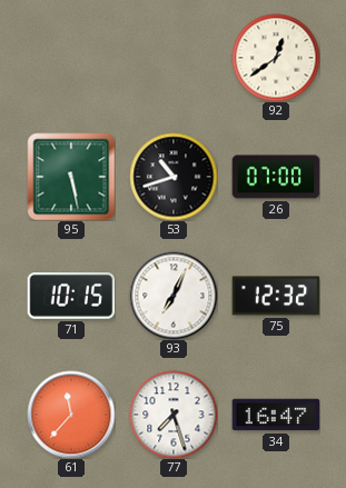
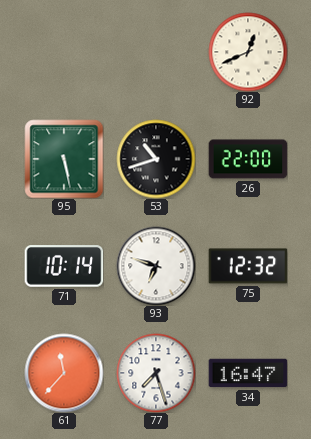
92: 12:39 -> 12:41
26: 07:00 -> 22:00
71: 10:15 -> 10:14
93: 7:04 -> 6:48
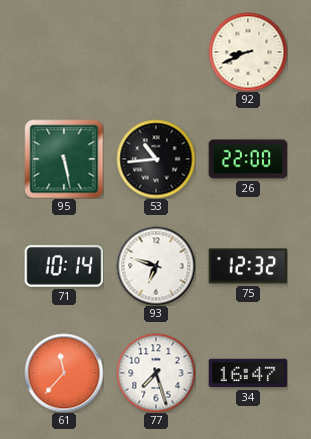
92: 12:41 -> 8:41
53: 10:42 -> 10:44
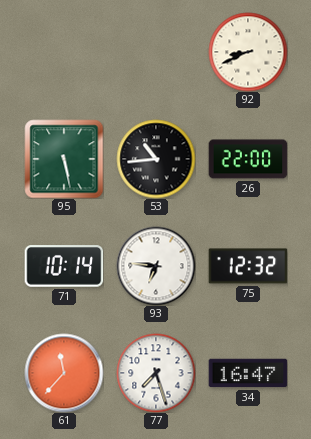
93: 6:48 -> 6:46
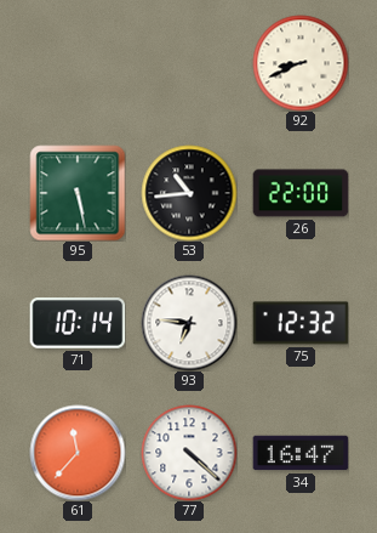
77: 7:27 -> 4:22
